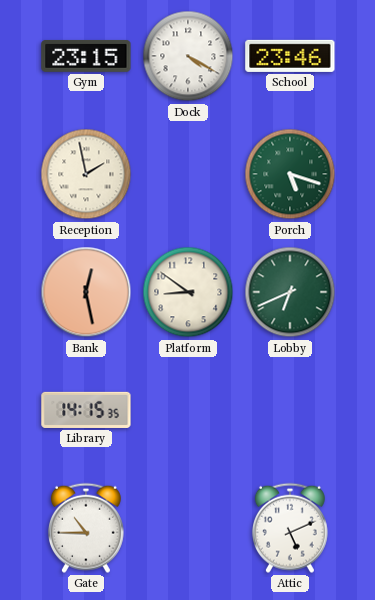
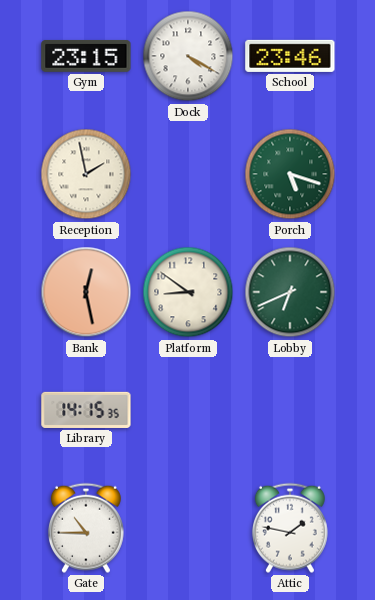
Attic: 5:11 -> 1:47
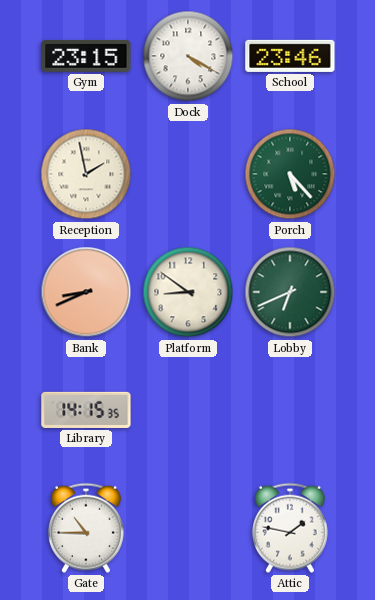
Porch: 5:18 -> 5:23
Bank: 12:28 -> 8:41
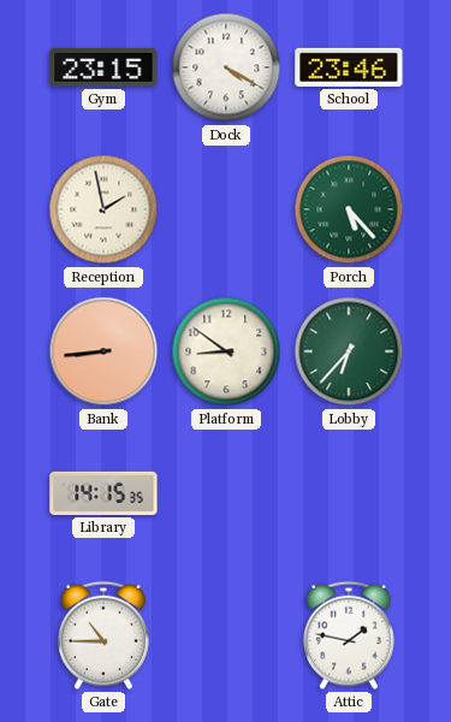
Bank: 8:41 -> 8:44
Lobby: 6:41 -> 6:37
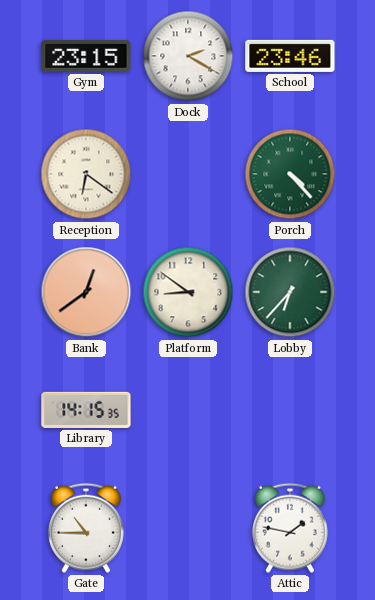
Dock: 4:20 -> 2:20
Reception: 1:58 -> 6:21
Porch: 5:23 -> 4:23
Bank: 8:44 -> 12:39
